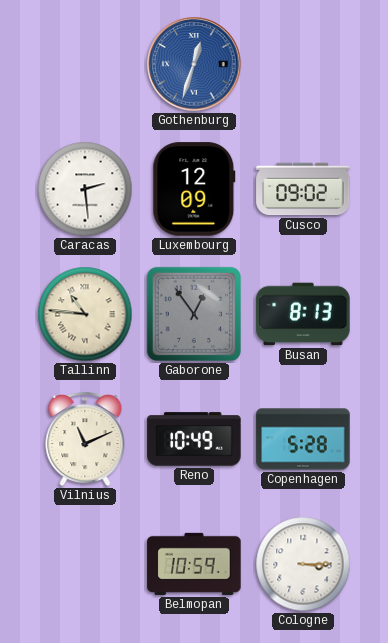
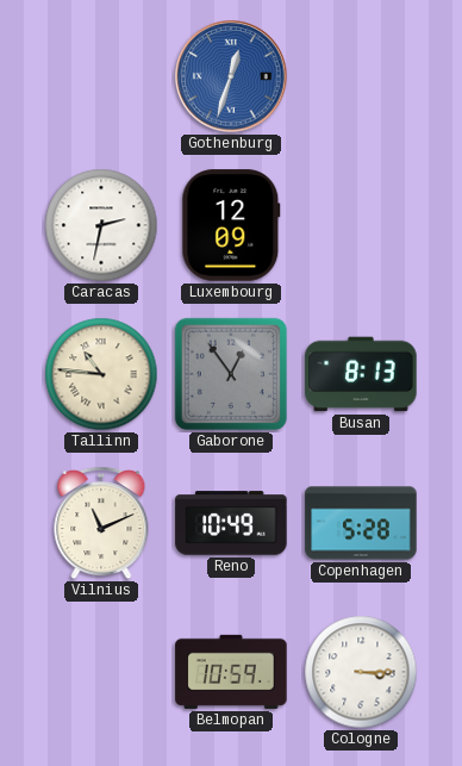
Caracas: 2:29 -> 2:32
Cusco: 09:02 -> none
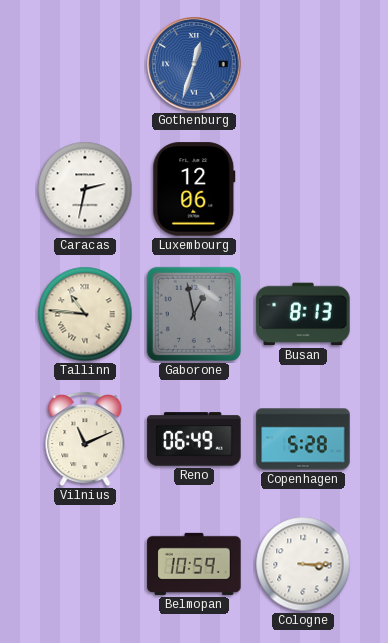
Luxembourg: 12:09 -> 12:06
Gaborone: 12:54 -> 12:58
Reno: 10:49 -> 06:49
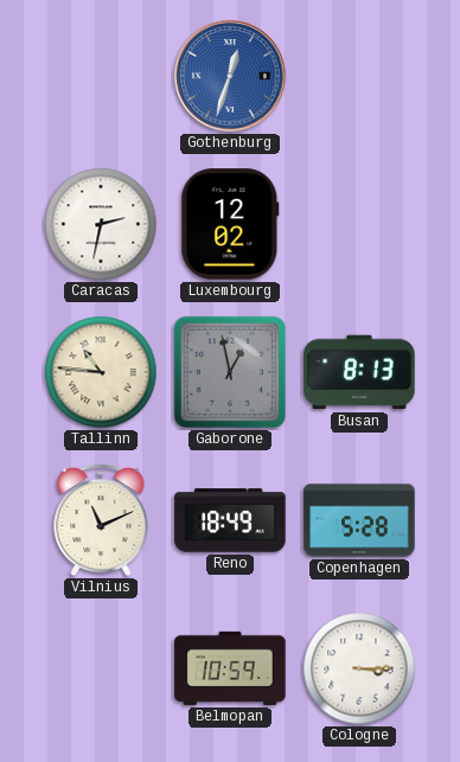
Luxembourg: 12:06 -> 12:02
Reno: 06:49 -> 18:49
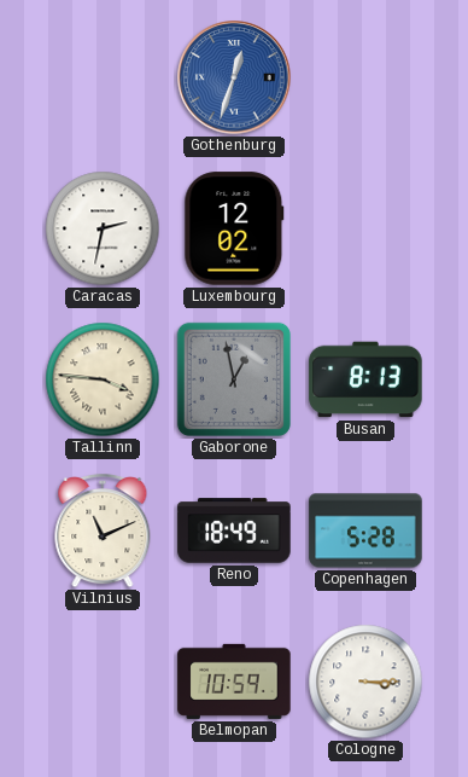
Tallinn: 10:46 -> 3:46
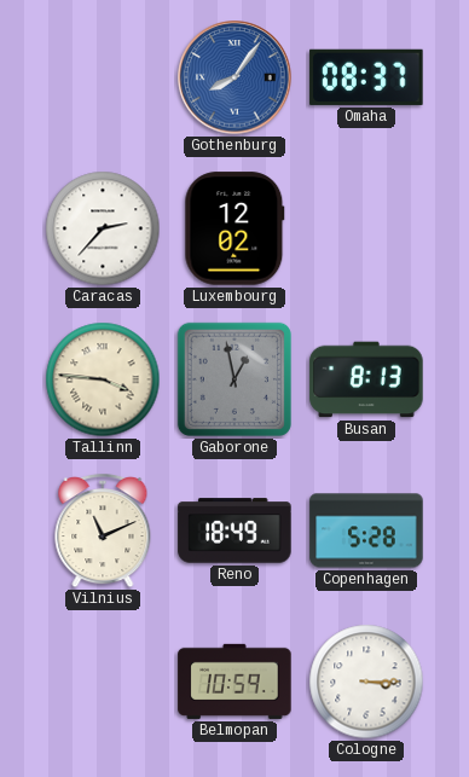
Gothenburg: 12:33 -> 8:06
Omaha: none -> 08:37
Caracas: 2:32 -> 2:37
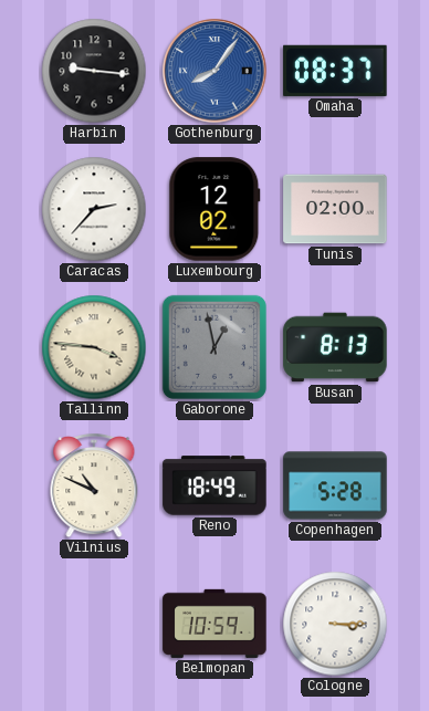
Harbin: none -> 9:16
Tunis: none -> 02:00
Vilnius: 11:11 -> 10:49
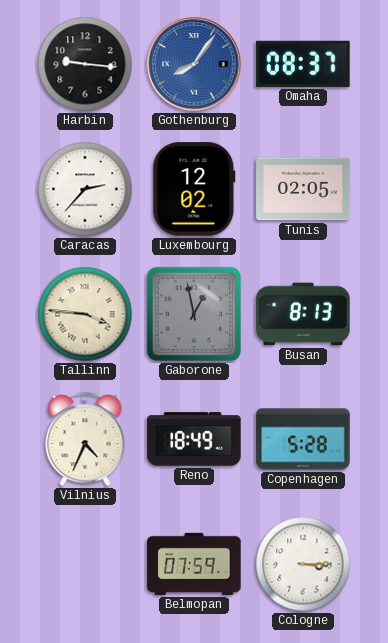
Tunis: 02:00 -> 02:05
Vilnius: 10:49 -> 4:34
Belmopan: 10:59 -> 07:59
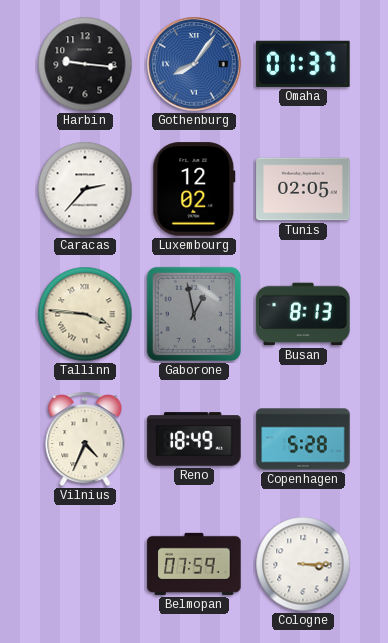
Omaha: 08:37 -> 01:37
